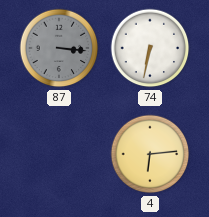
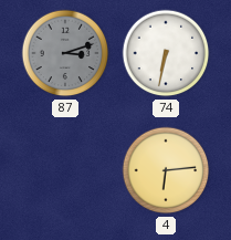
87: 3:16 -> 3:12
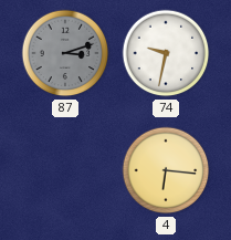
74: 6:32 -> 9:32
4: 6:14 -> 6:16
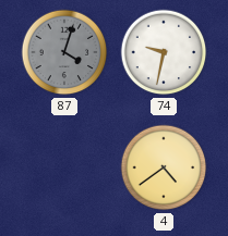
87: 3:12 -> 4:03
4: 6:16 -> 4:39
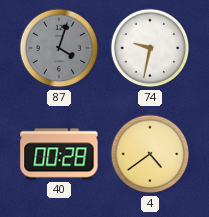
40: none -> 00:28
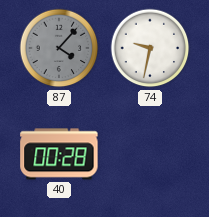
87: 4:03 -> 4:07
4: 4:39 -> none
